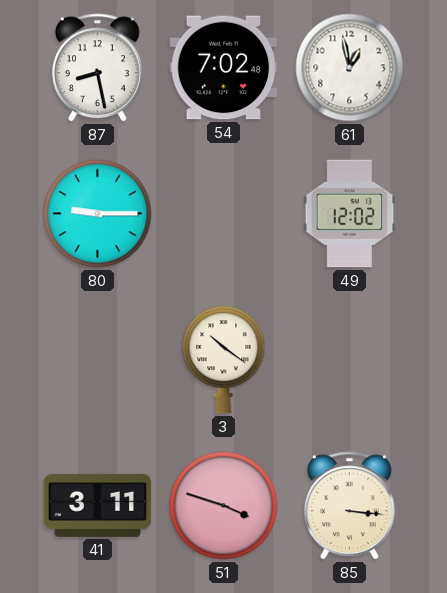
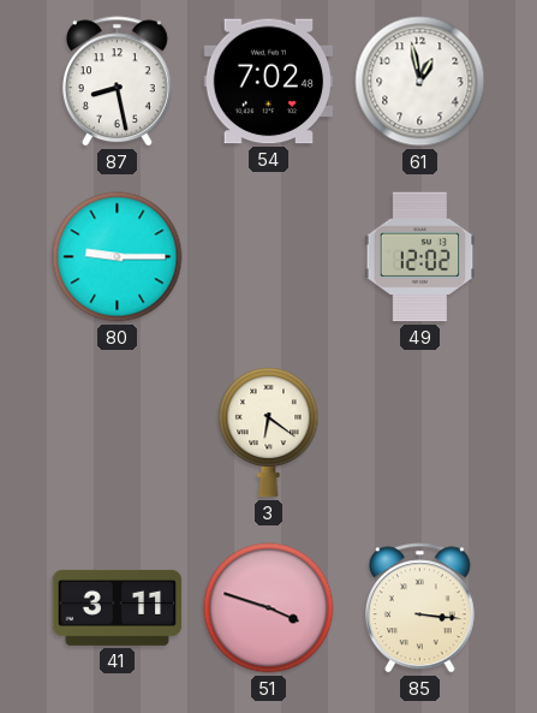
3: 10:21 -> 6:21
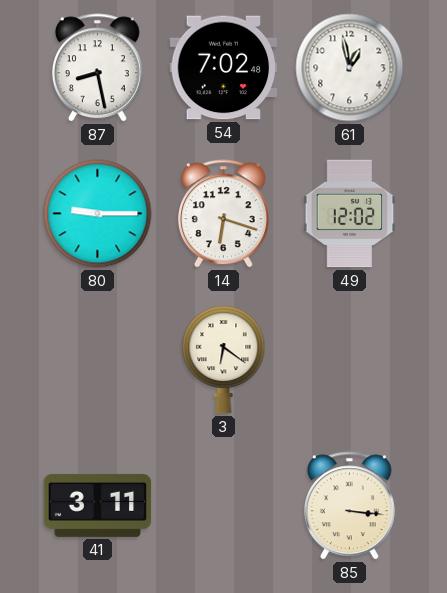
14: none -> 6:18
51: 3:48 -> none
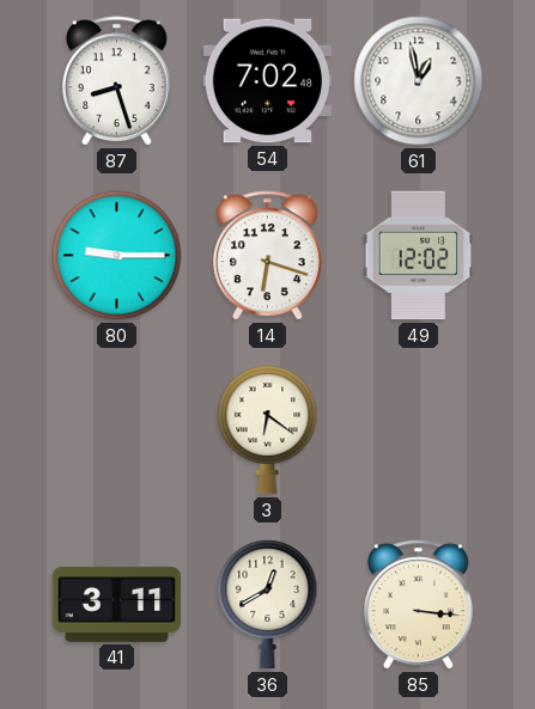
87: 8:28 -> 8:27
36: none -> 12:40
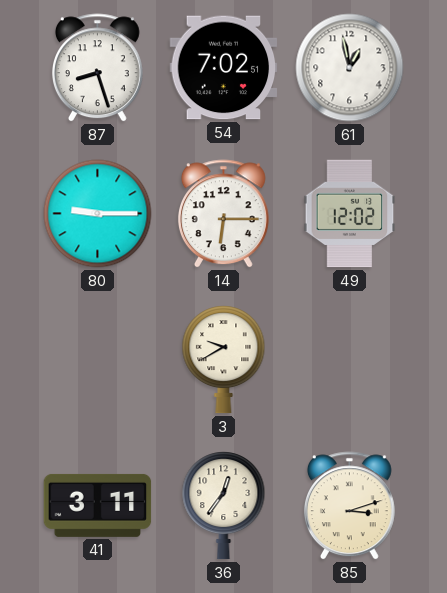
54: 7:02:48 -> 7:02:51
14: 6:18 -> 6:15
3: 6:21 -> 9:40
36: 12:40 -> 12:36
85: 3:16 -> 3:12
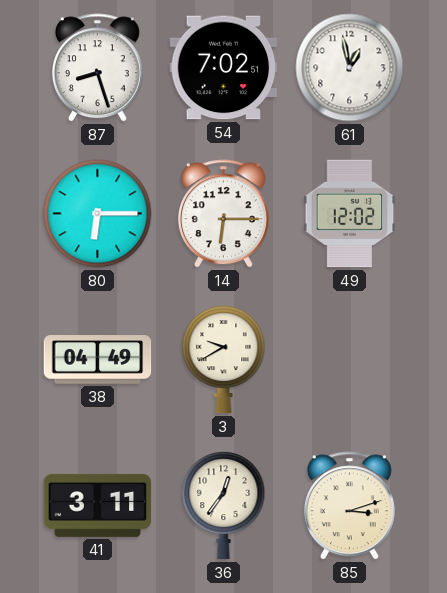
80: 9:15 -> 6:15
38: none -> 04:49
